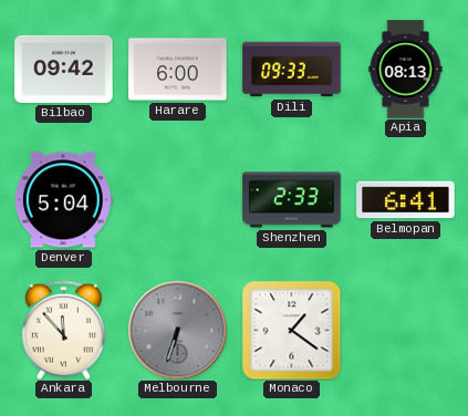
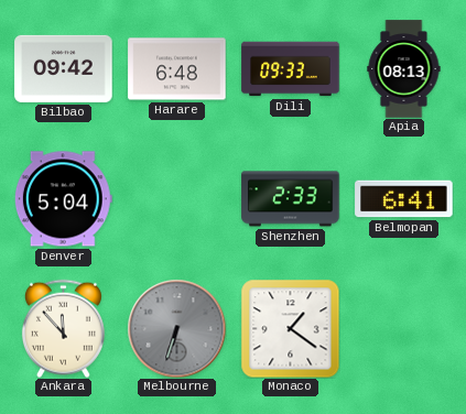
Harare: 6:00 -> 6:48
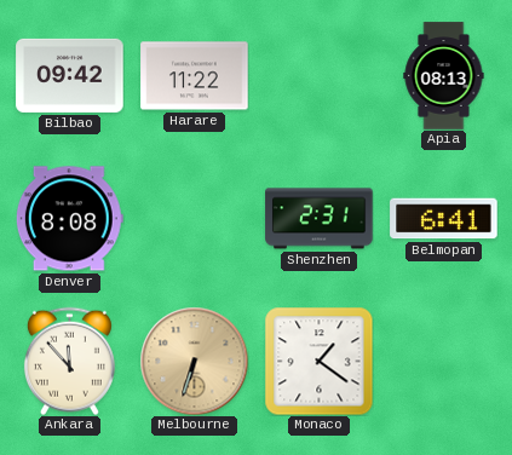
Harare: 6:48 -> 11:22
Dili: 09:33 -> none
Denver: 5:04 -> 8:08
Shenzhen: 2:33 -> 2:31
Melbourne dial: grey -> champagne
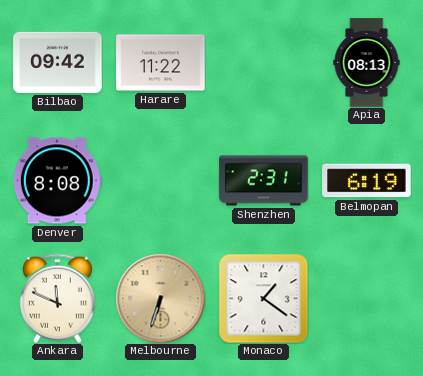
Belmopan: 6:41 -> 6:19
Ankara: 11:53 -> 11:49
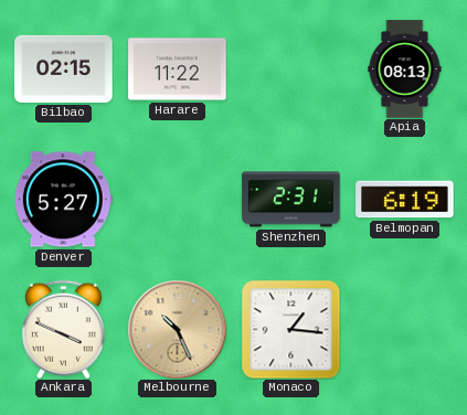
Bilbao: 09:42 -> 02:15
Denver: 8:08 -> 5:27
Ankara: 11:49 -> 3:49
Melbourne: 6:33 -> 10:26
Monaco: 1:21 -> 1:16
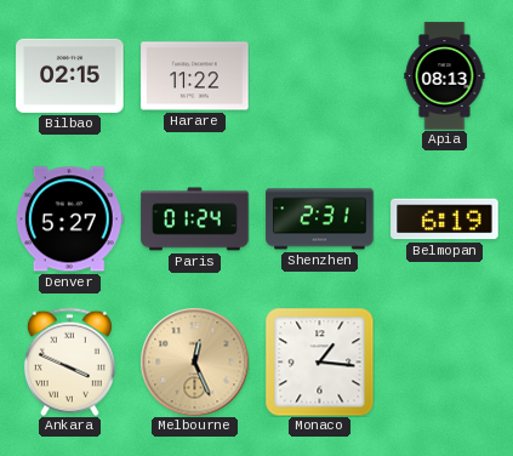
Paris: none -> 01:24
Melbourne: 10:26 -> 12:26
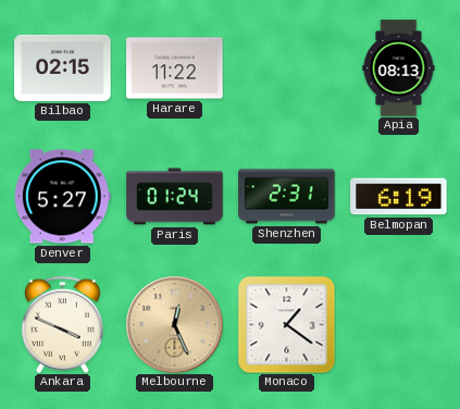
Monaco: 1:16 -> 1:21
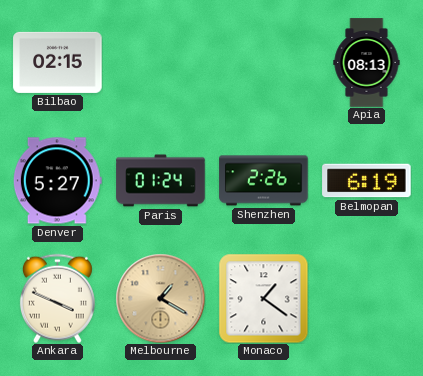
Harare: 11:22 -> none
Shenzhen: 2:31 -> 2:26
Melbourne: 12:26 -> 1:20
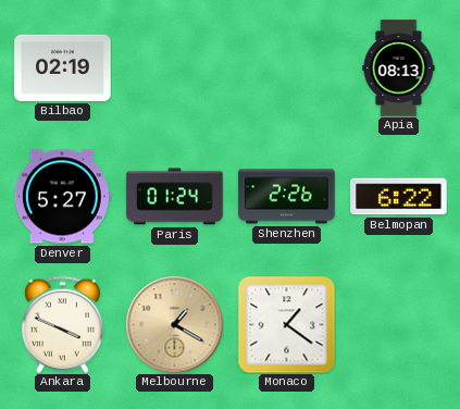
Bilbao: 02:15 -> 02:19
Belmopan: 6:19 -> 6:22
